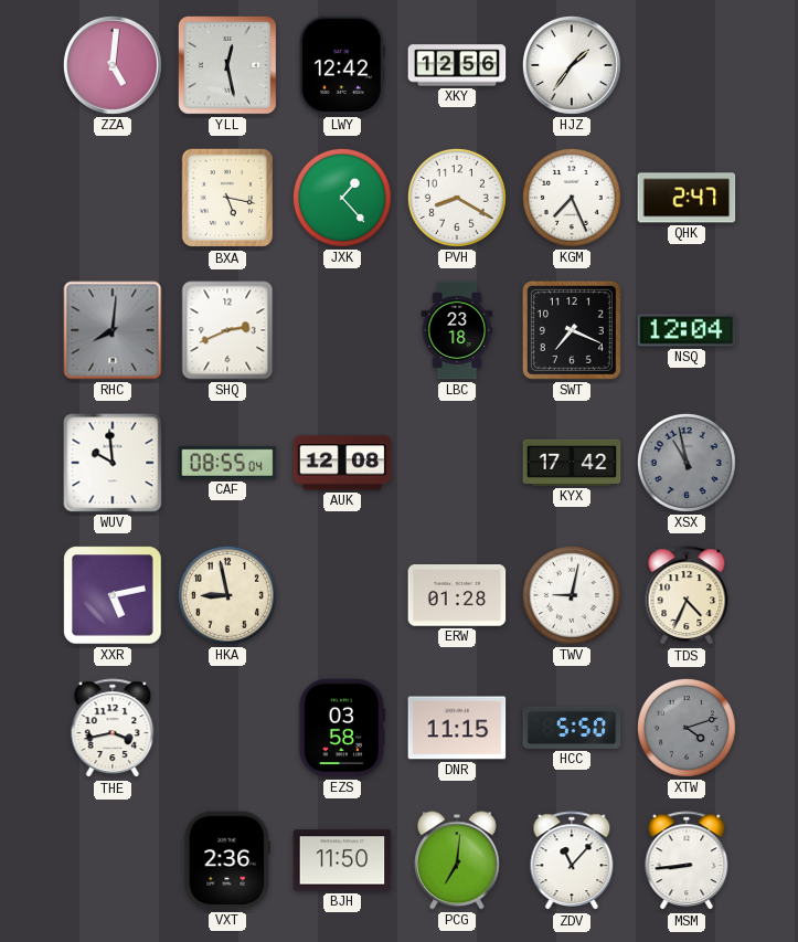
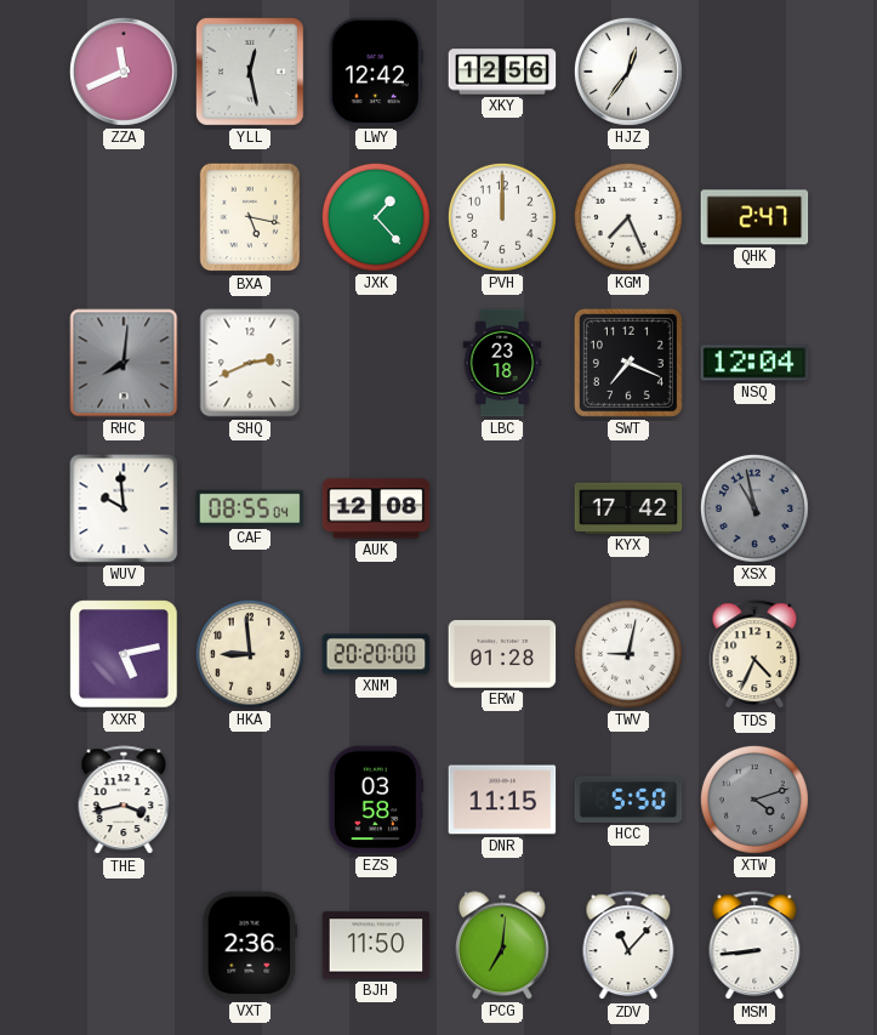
ZZA: 5:01 -> 11:41
HJZ: 1:36 -> 12:36
PVH: 8:20 -> 12:00
HKA: 8:58 -> 8:59
XNM: none -> 20:20
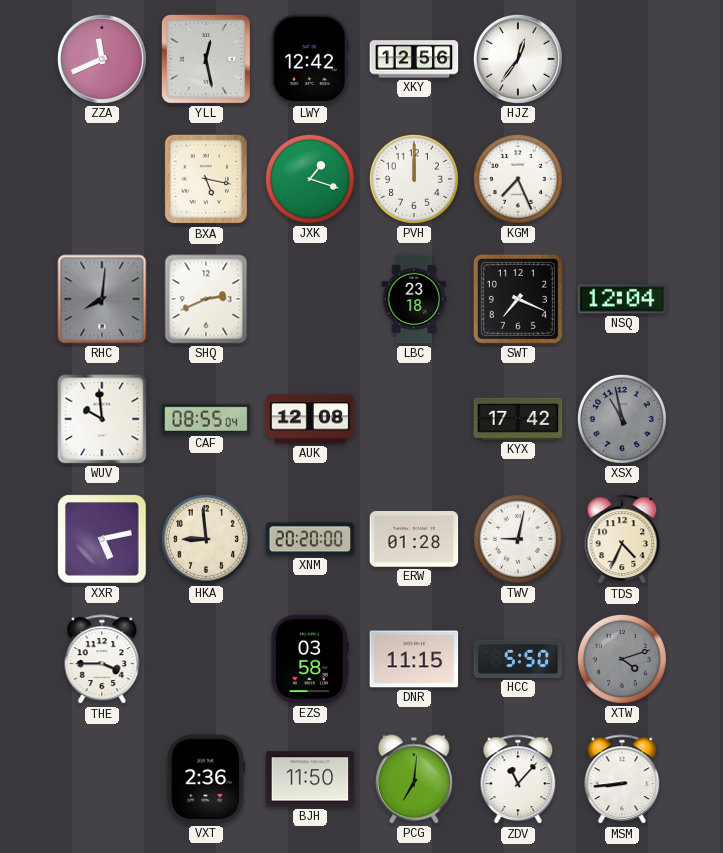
JXK: 1:23 -> 1:18
QHK: 2:47 -> none
THE: 3:43 -> 3:45
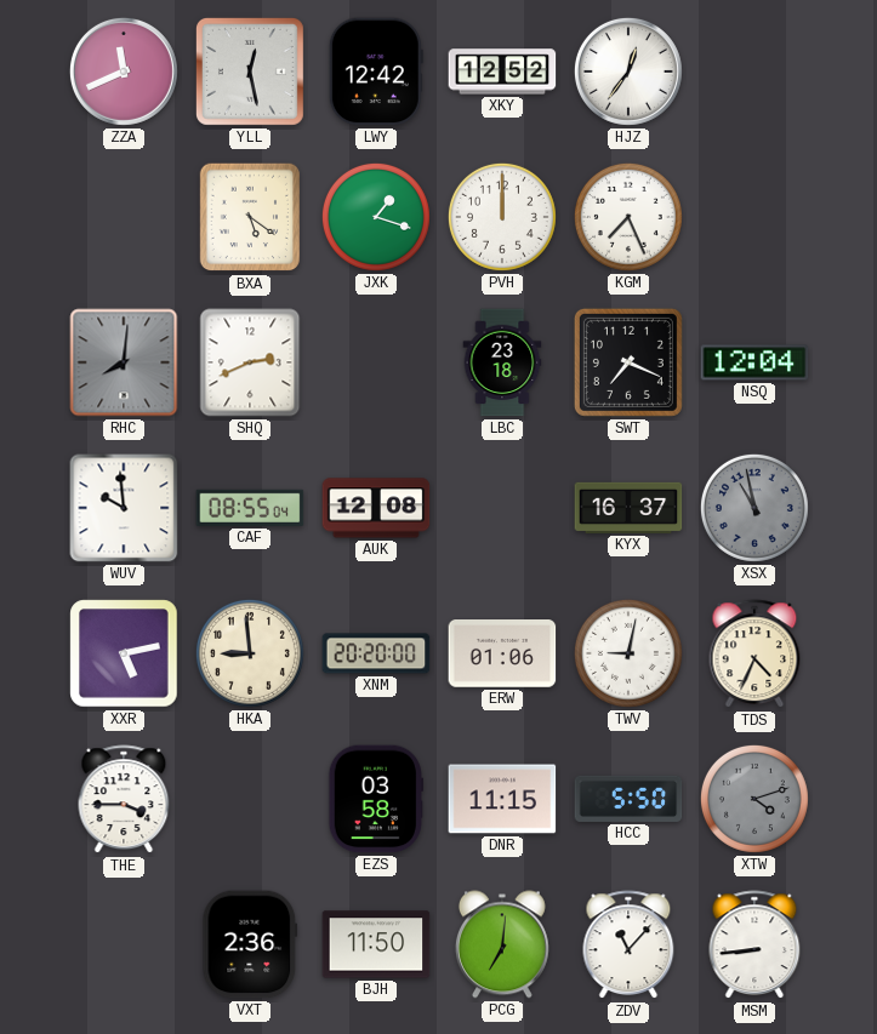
XKY: 12:56 -> 12:52
BXA: 5:17 -> 5:21
KYX: 17:42 -> 16:37
ERW: 01:28 -> 01:06
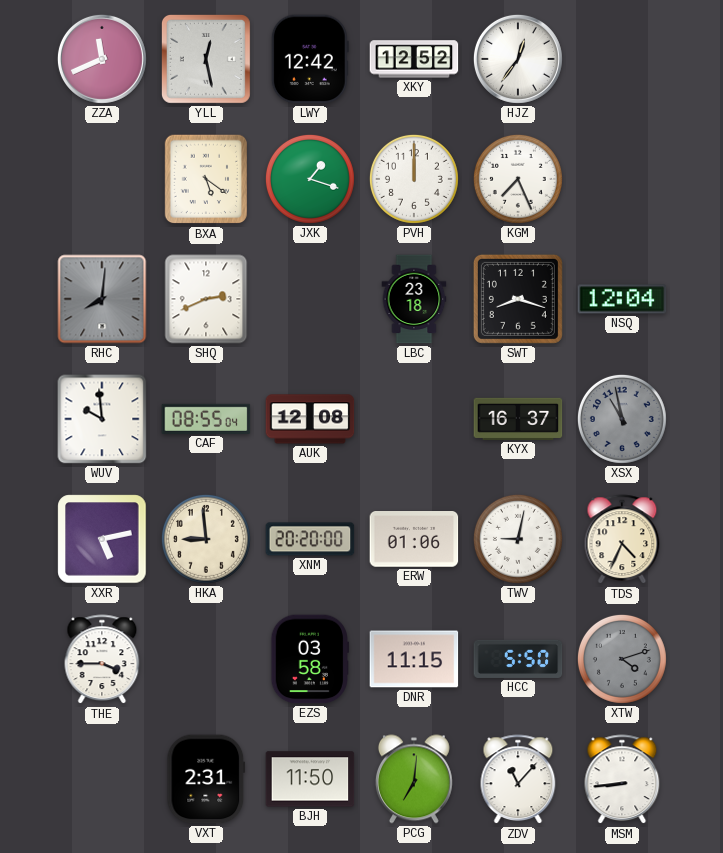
SWT: 7:19 -> 8:18
VXT: 2:36 -> 2:31
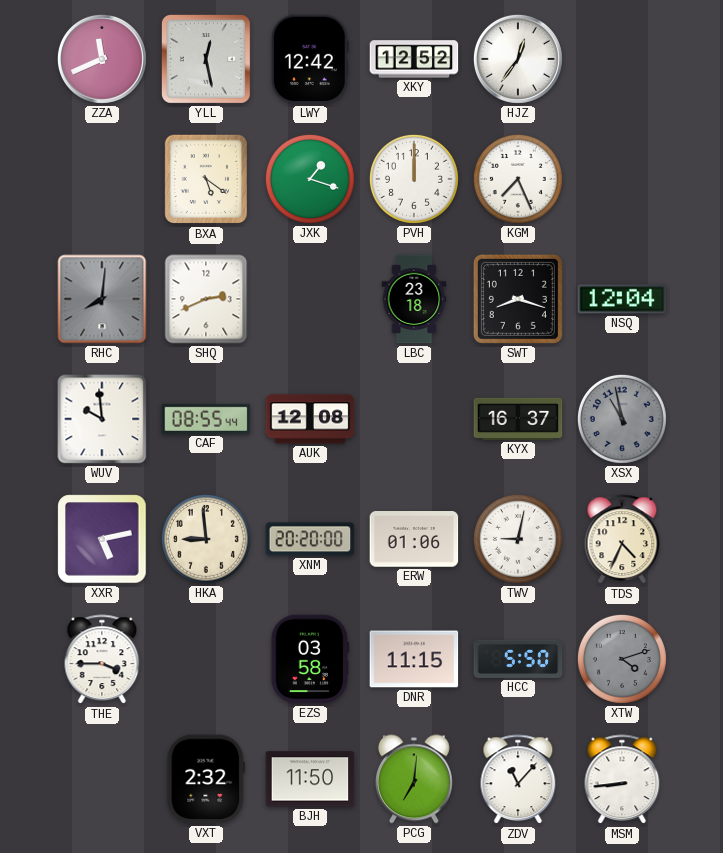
CAF: 08:55:04 -> 08:55:44
VXT: 2:31 -> 2:32
